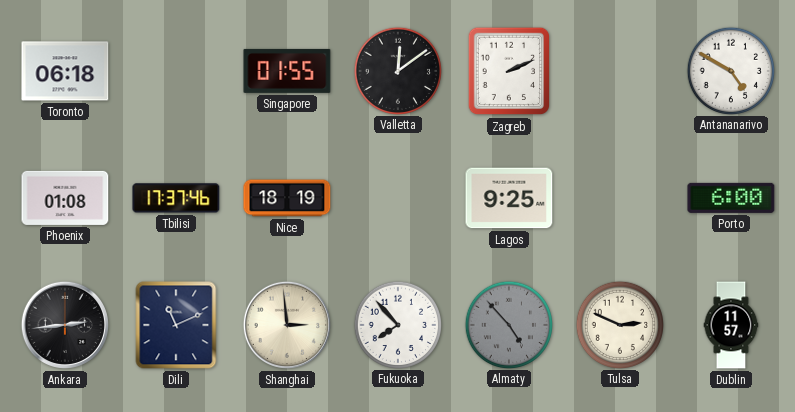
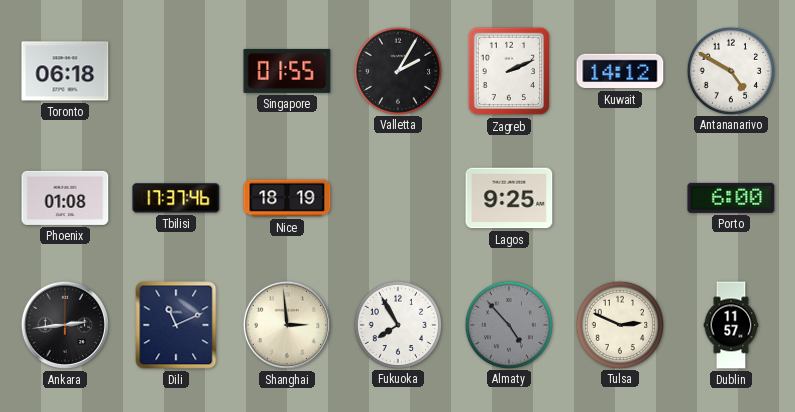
Valletta: 12:09 -> 2:05
Kuwait: none -> 14:12
Fukuoka: 7:53 -> 7:55
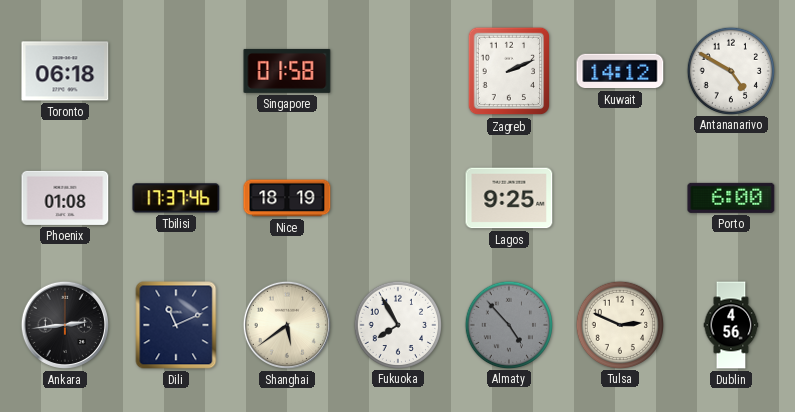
Singapore: 01:55 -> 01:58
Valletta: 2:05 -> none
Shanghai: 2:59 -> 5:39
Dublin: 11:57 -> 4:56
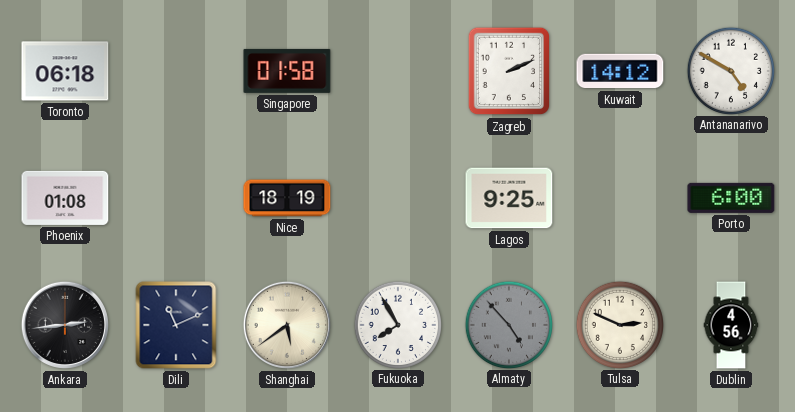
Tbilisi: 17:37 -> none
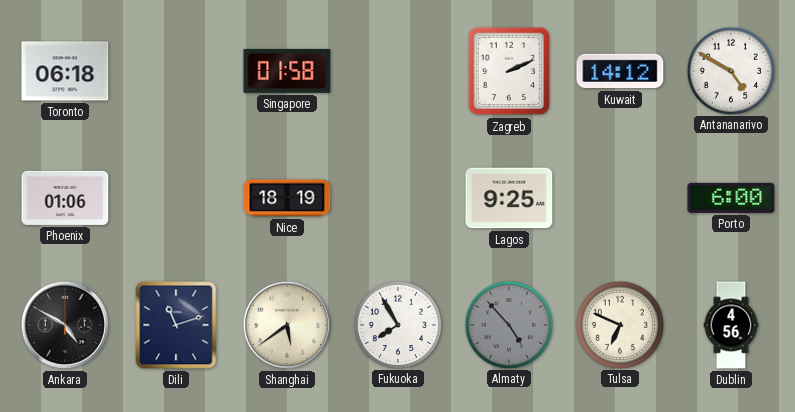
Phoenix: 01:08 -> 01:06
Ankara: 2:44 -> 4:50
Dili: 11:11 -> 11:12
Tulsa: 2:49 -> 6:49
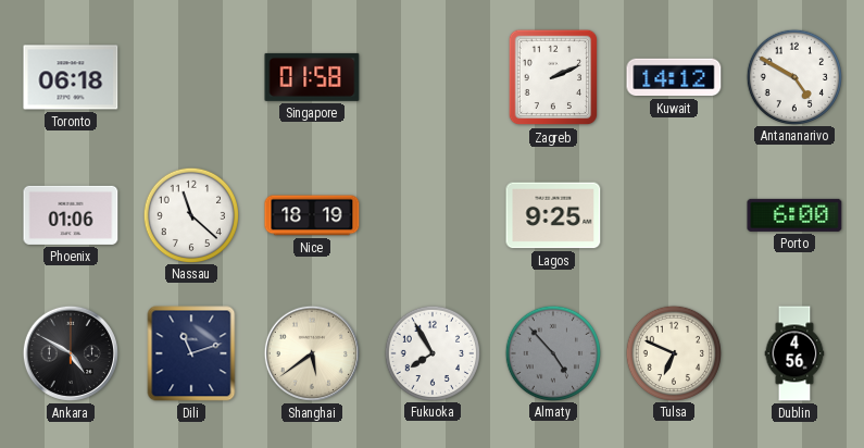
Nassau: none -> 11:22
